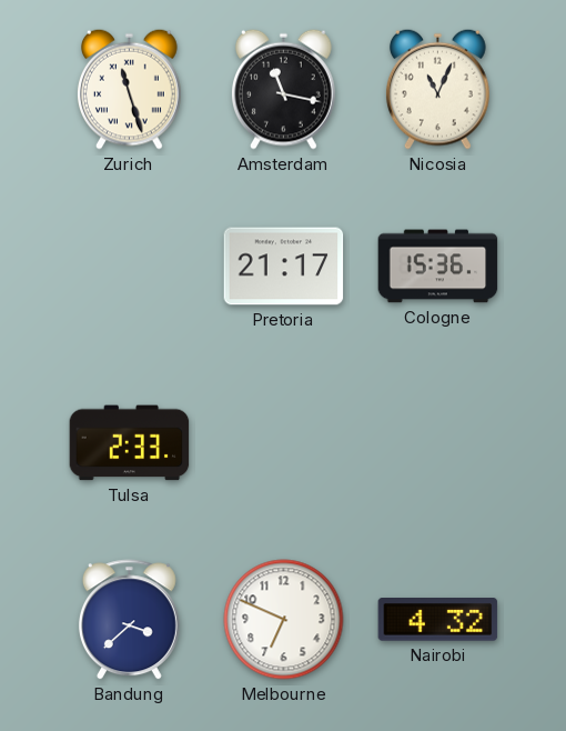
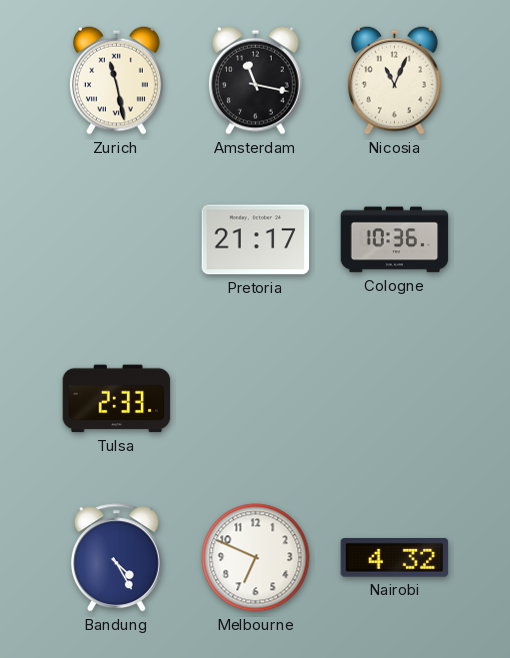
Zurich: 11:27 -> 11:28
Cologne: 15:36 -> 10:36
Bandung: 3:38 -> 4:25
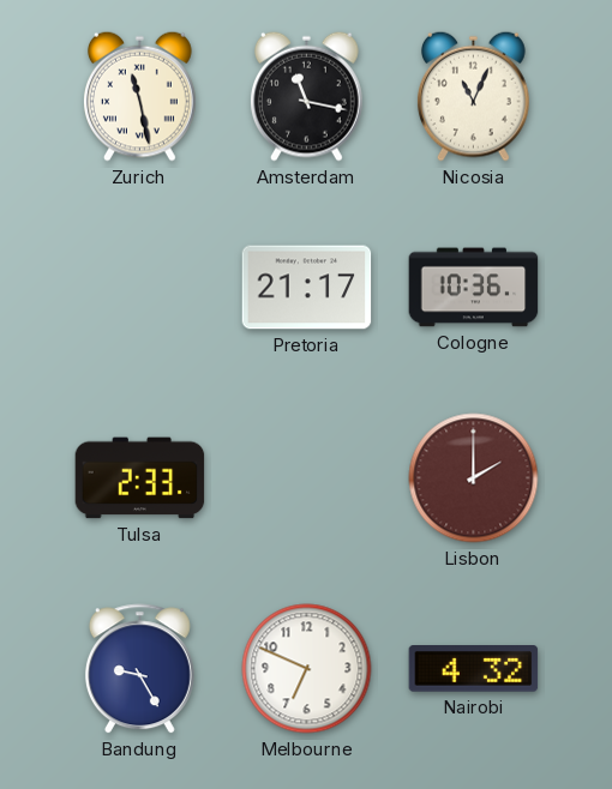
Lisbon: none -> 2:00
Bandung: 4:25 -> 9:25
